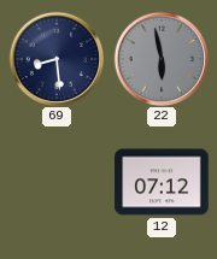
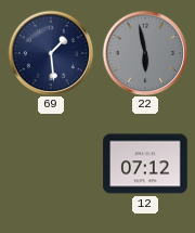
69: 8:29 -> 1:29
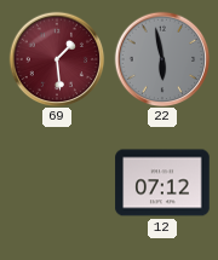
69 dial: navy -> burgundy
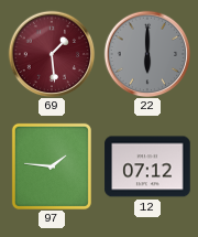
22: 5:58 -> 6:00
97: none -> 1:46
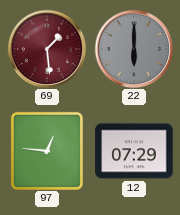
97: 1:46 -> 12:46
12: 07:12 -> 07:29
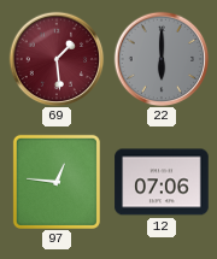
12: 07:29 -> 07:06
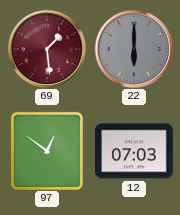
97: 12:46 -> 12:51
12: 07:06 -> 07:03
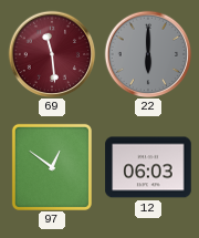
69: 1:29 -> 11:29
12: 07:03 -> 06:03
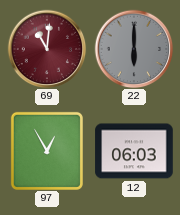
69: 11:29 -> 11:01
97: 12:51 -> 12:55
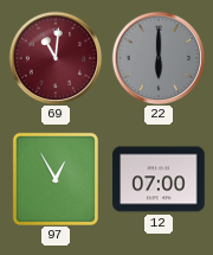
12: 06:03 -> 07:00
